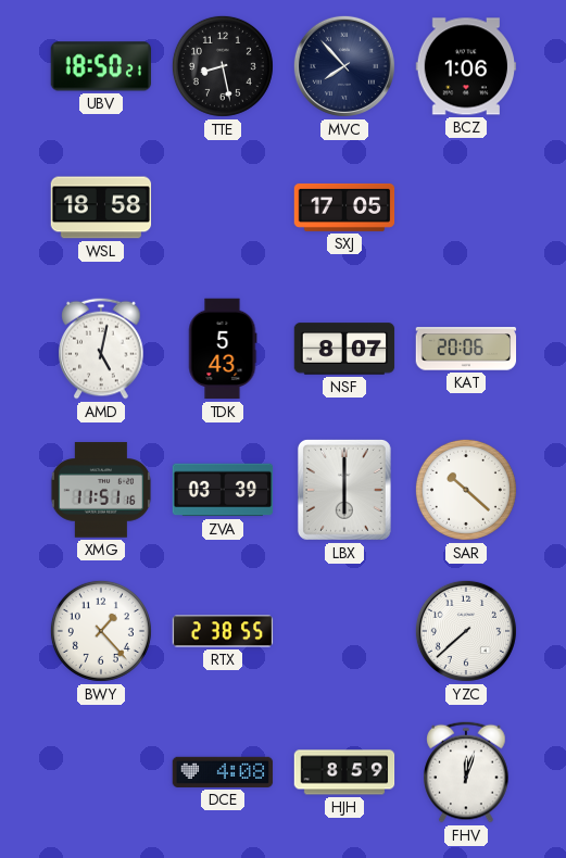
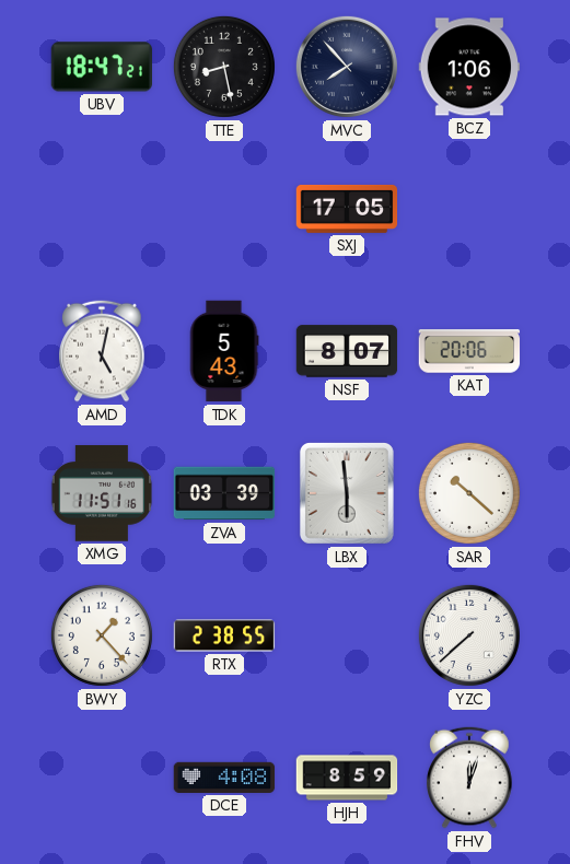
UBV: 18:50 -> 18:47
WSL: 18:58 -> none
LBX: 6:00 -> 5:59
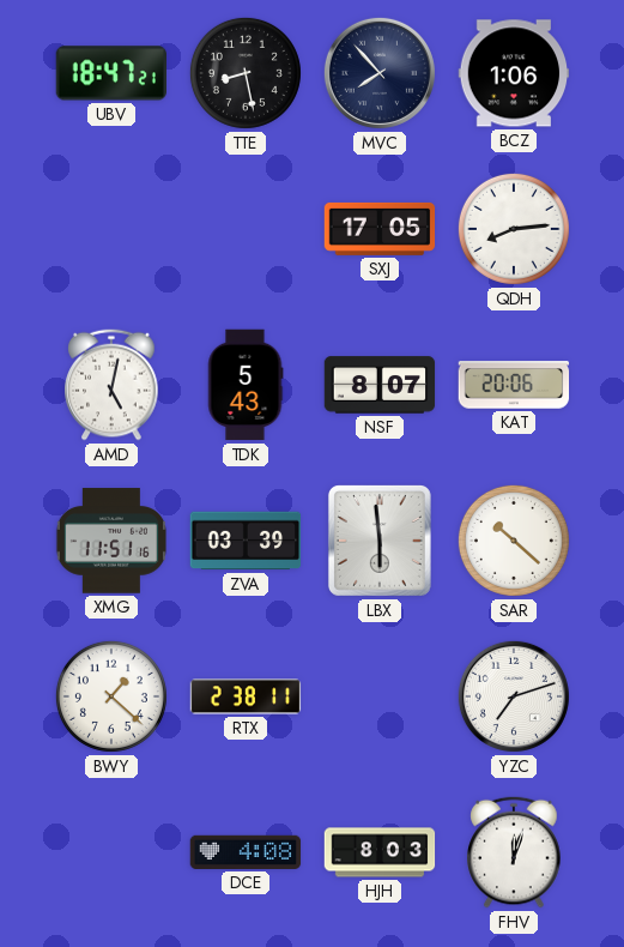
QDH: none -> 8:14
BWY: 1:23 -> 1:22
RTX: 2:38:55 -> 2:38:11
YZC: 7:38 -> 7:12
HJH: 8:59 -> 8:03
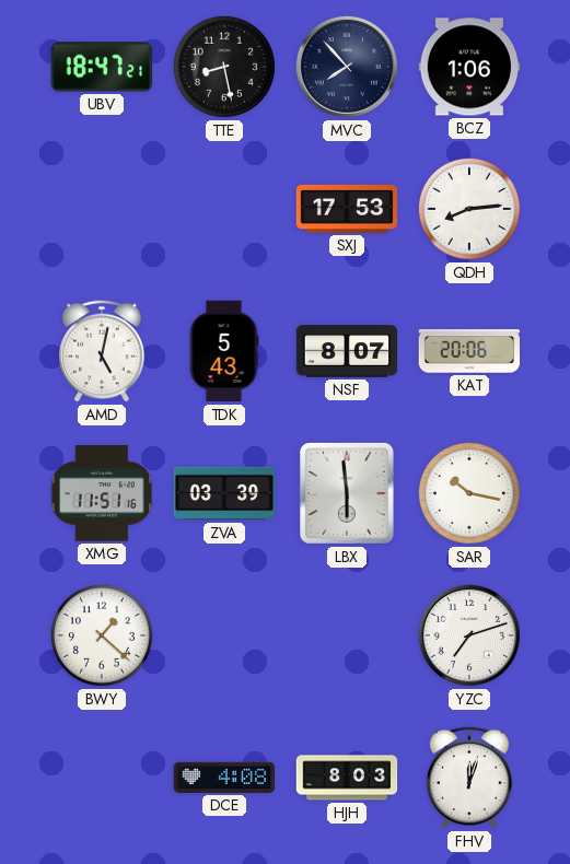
SXJ: 17:05 -> 17:53
SAR: 10:22 -> 10:17
RTX: 2:38 -> none
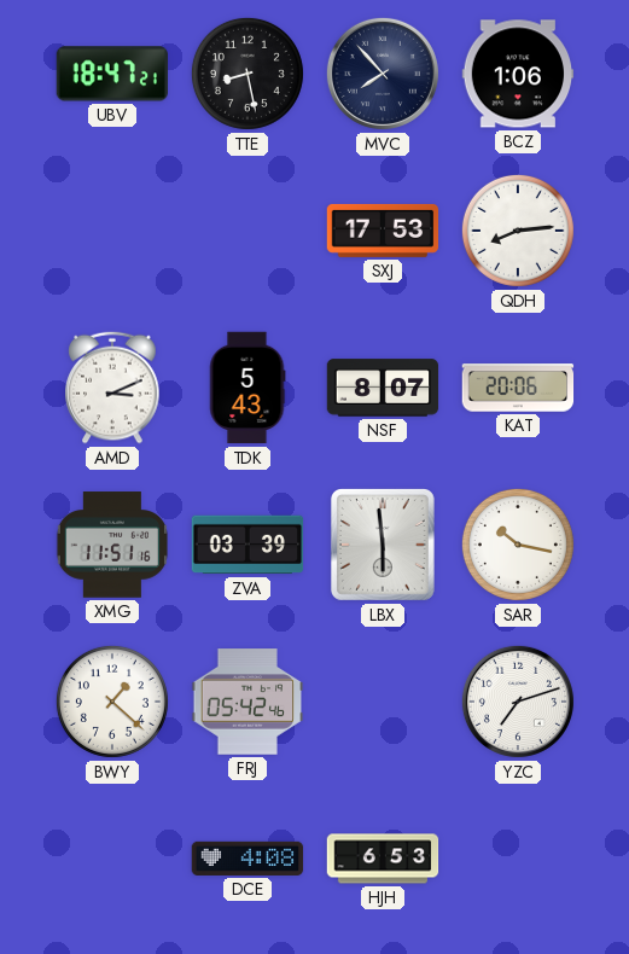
AMD: 5:02 -> 3:11
FRJ: none -> 05:42
HJH: 8:03 -> 6:53
FHV: 12:03 -> none
